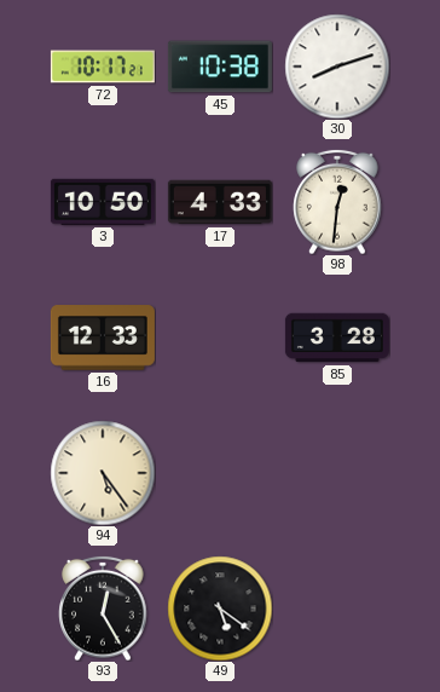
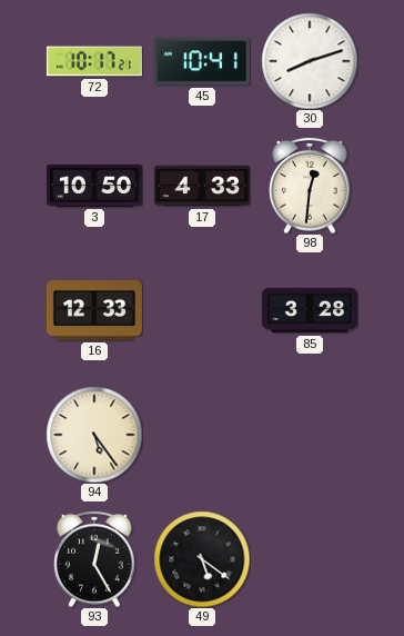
45: 10:38 -> 10:41
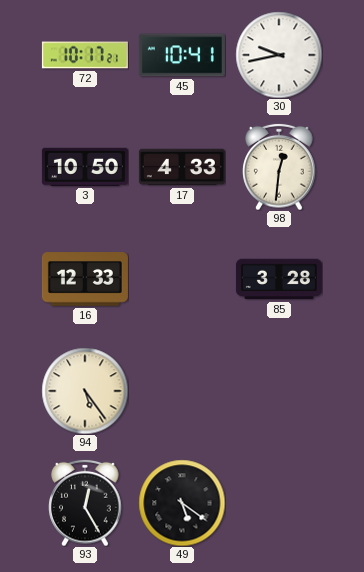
30: 8:12 -> 9:43
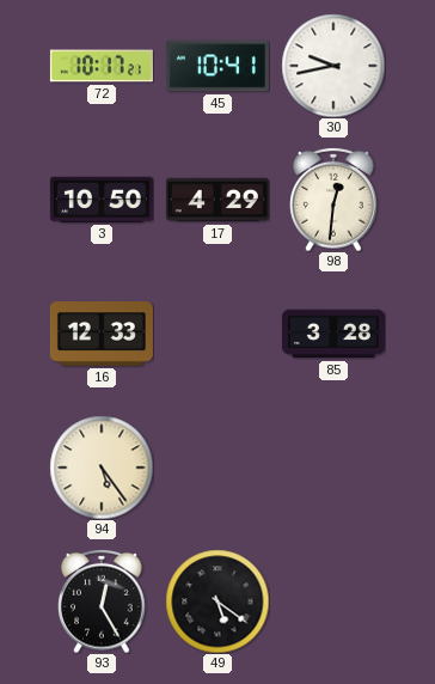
17: 4:33 -> 4:29
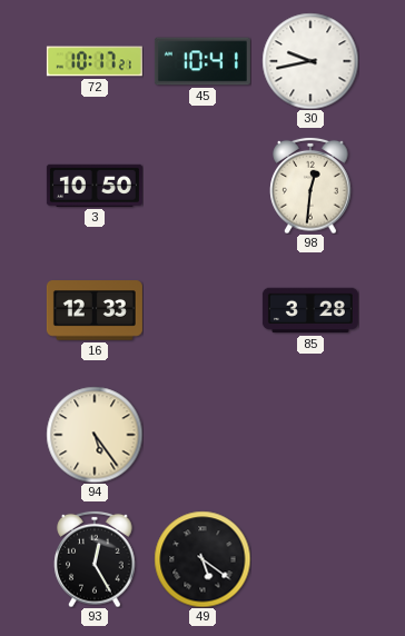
17: 4:29 -> none
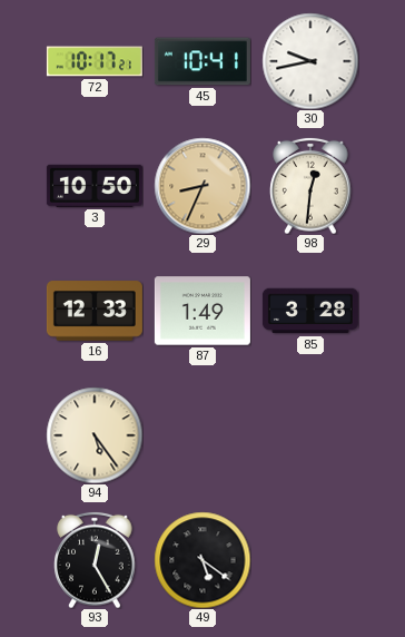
29: none -> 8:34
87: none -> 1:49
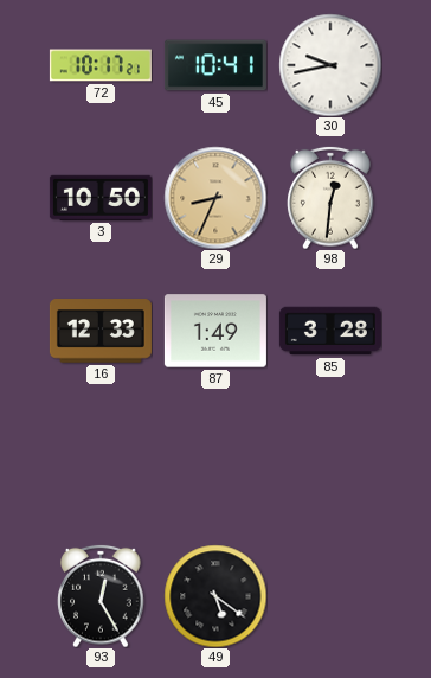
94: 5:24 -> none
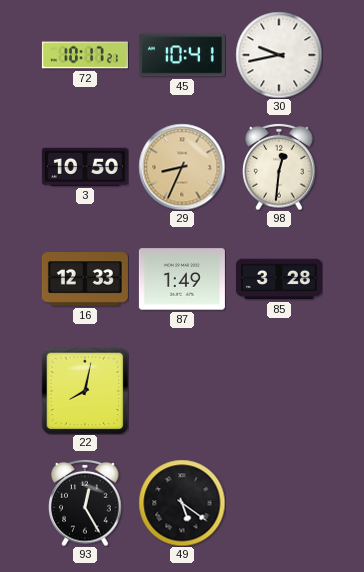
22: none -> 8:02
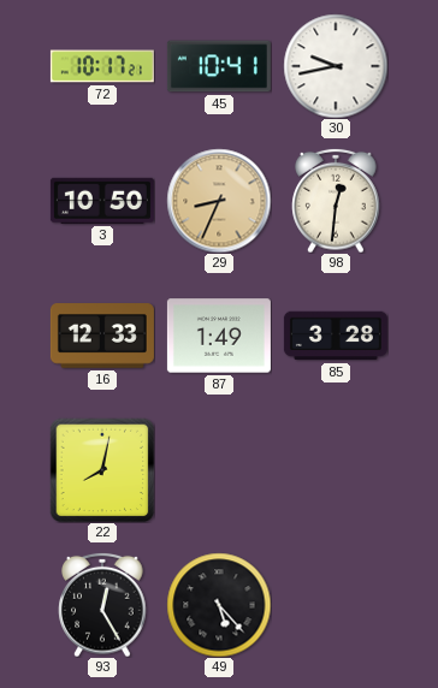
49: 5:21 -> 5:23
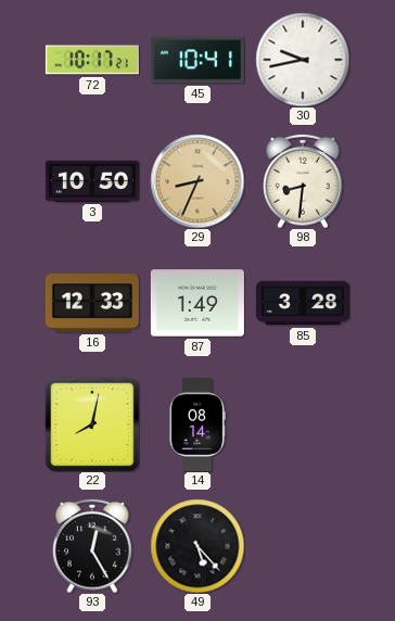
98: 12:31 -> 8:31
14: none -> 08:14
